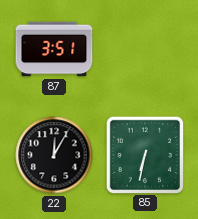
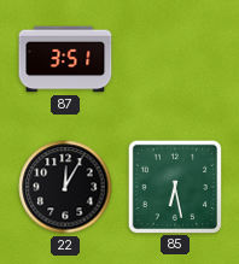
85: 6:32 -> 6:28
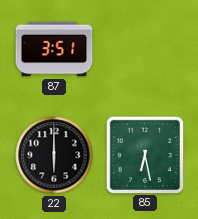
22: 12:05 -> 6:00
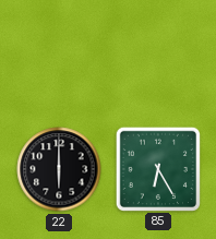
87: 3:51 -> none
85: 6:28 -> 6:25
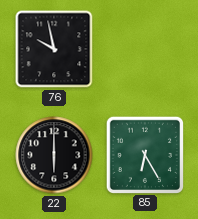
76: none -> 9:58
